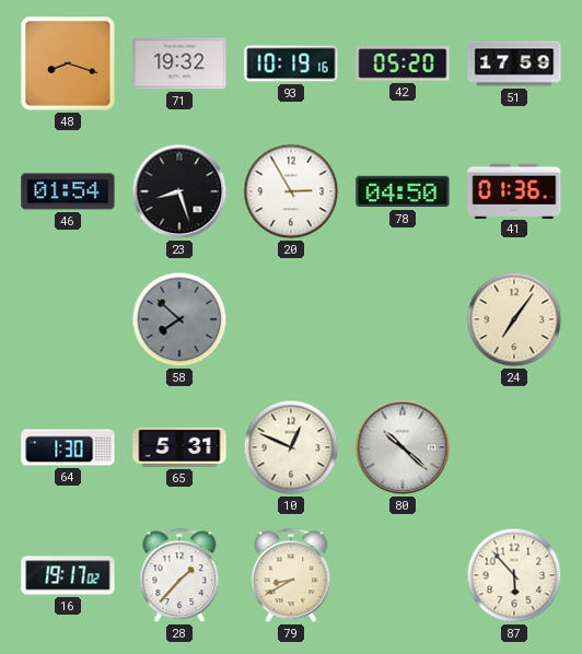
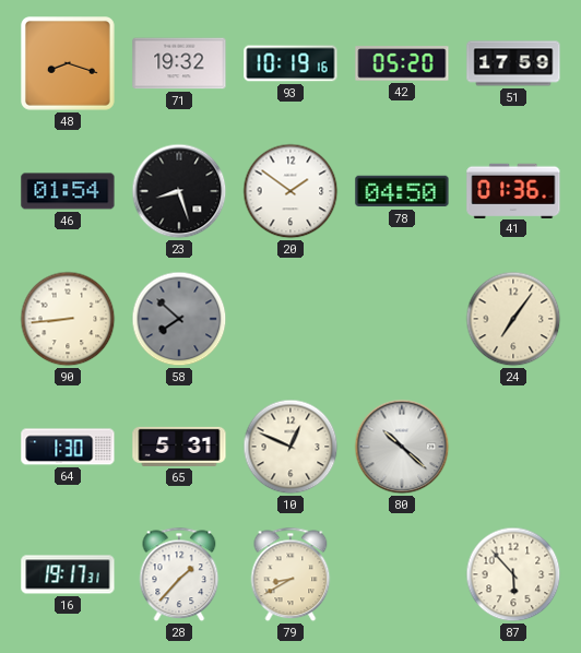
20: 2:55 -> 1:51
90: none -> 8:44
16: 19:17:02 -> 19:17:31
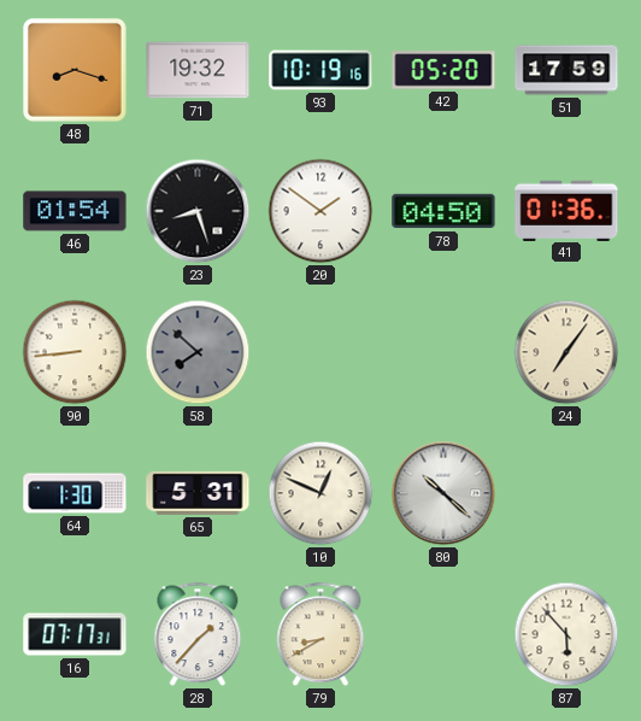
16: 19:17 -> 07:17
